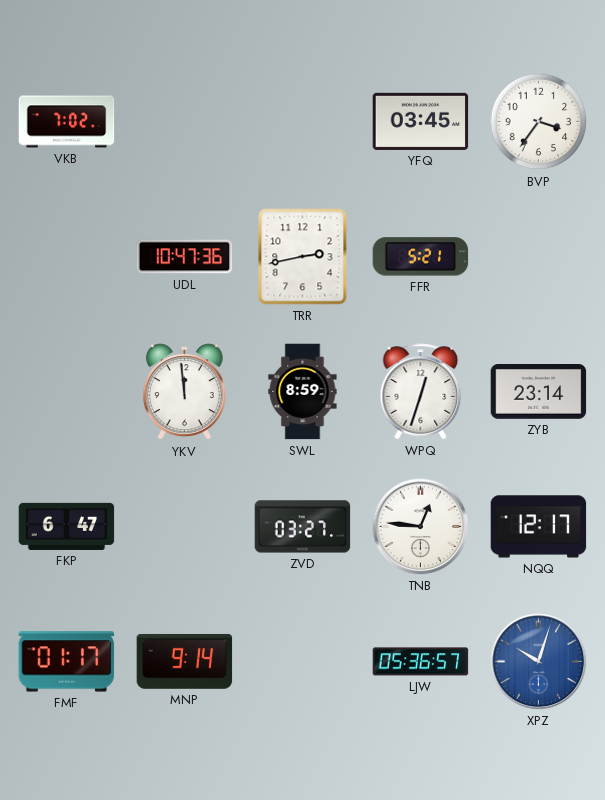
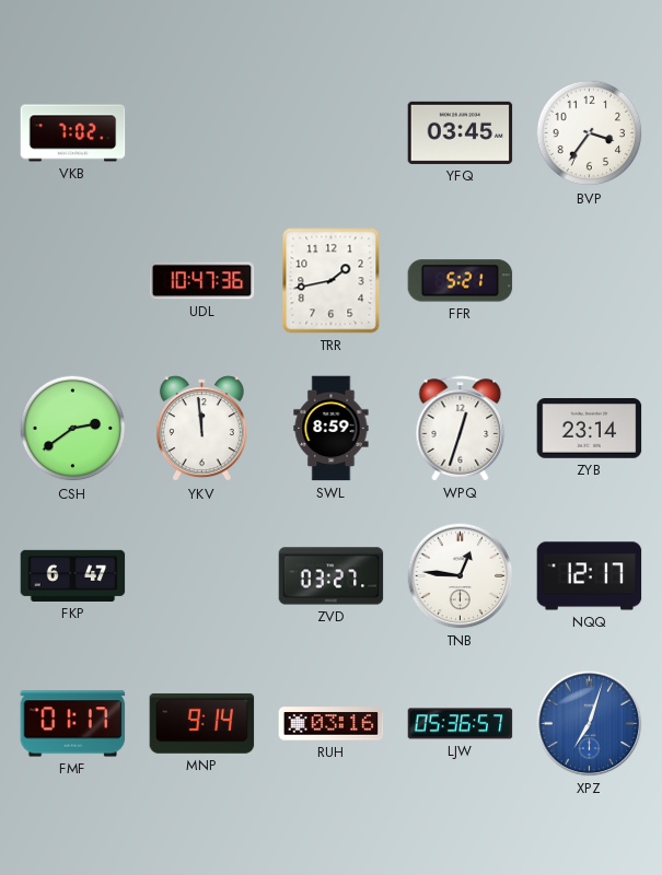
TRR: 2:43 -> 1:43
CSH: none -> 2:39
RUH: none -> 03:16
XPZ: 10:03 -> 7:03
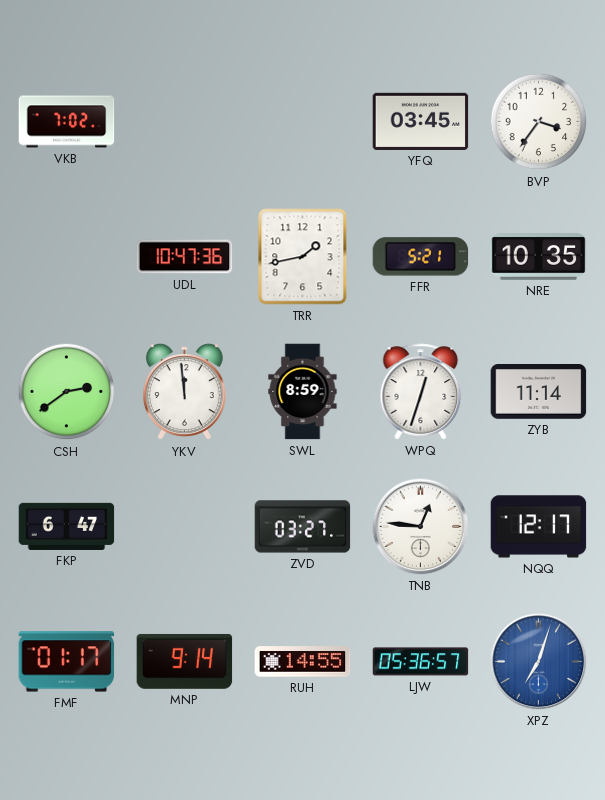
NRE: none -> 10:35
ZYB: 23:14 -> 11:14
RUH: 03:16 -> 14:55
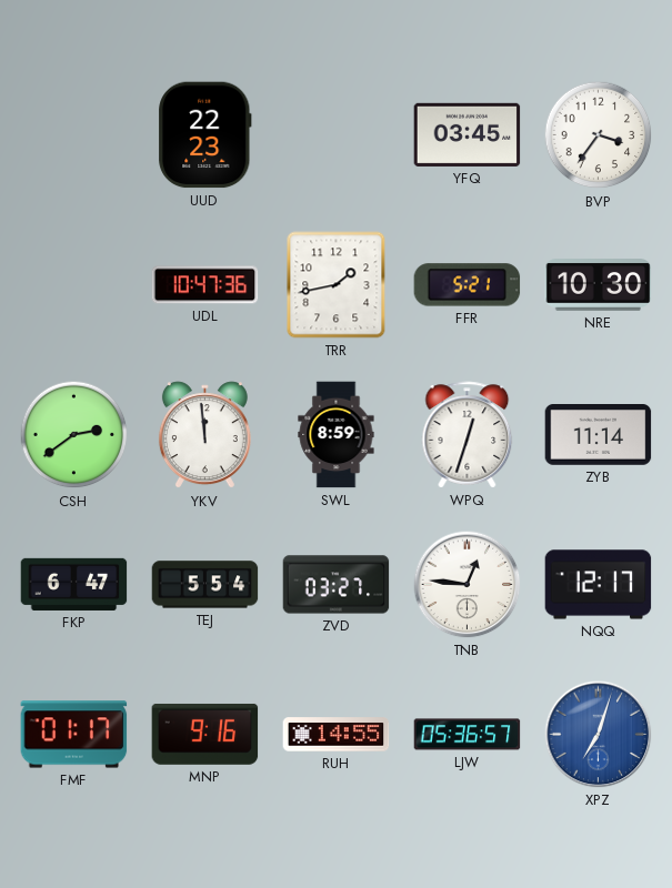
VKB: 7:02 -> none
UUD: none -> 22:23
NRE: 10:35 -> 10:30
TEJ: none -> 5:54
MNP: 9:14 -> 9:16
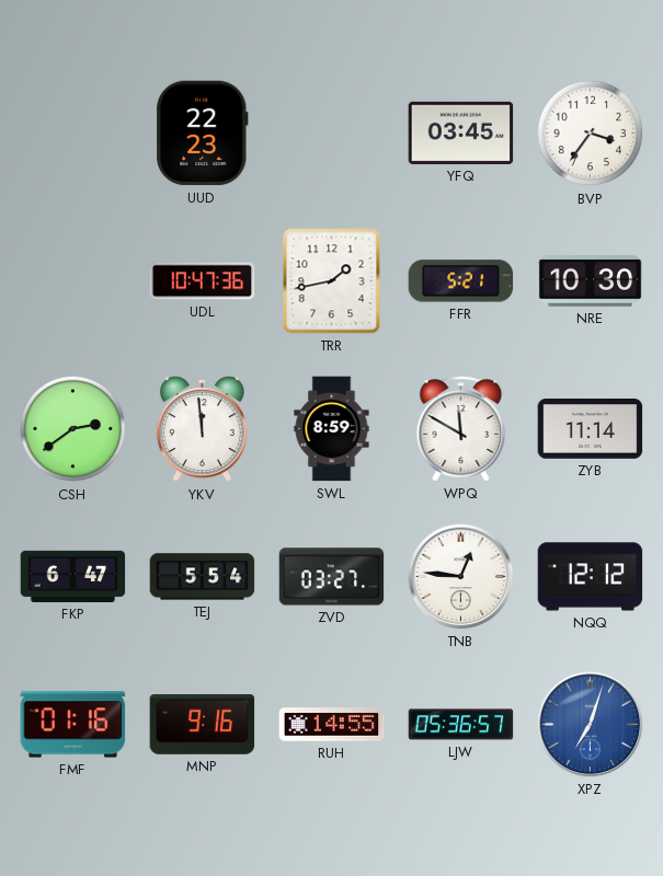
WPQ: 12:33 -> 11:50
NQQ: 12:17 -> 12:12
FMF: 01:17 -> 01:16
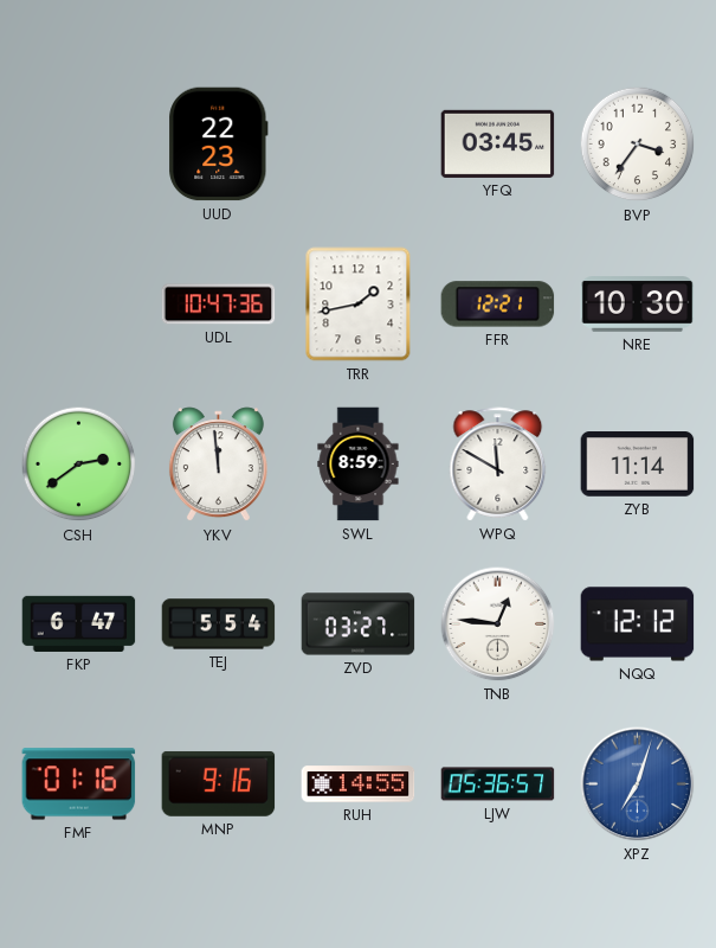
FFR: 5:21 -> 12:21
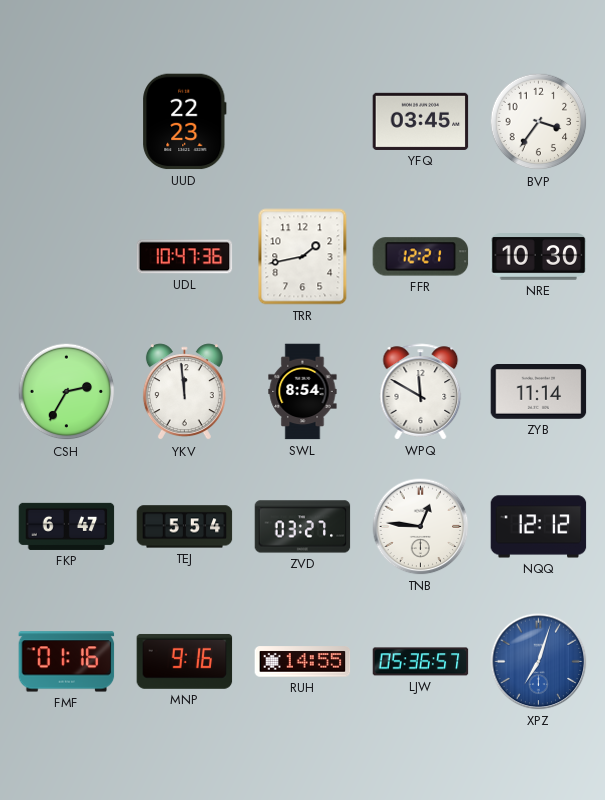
CSH: 2:39 -> 2:35
SWL: 8:59 -> 8:54
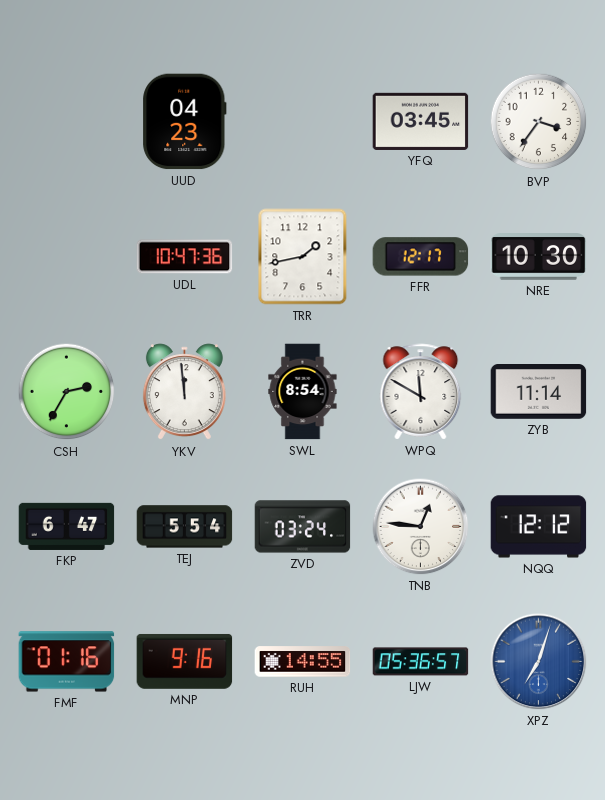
UUD: 22:23 -> 04:23
FFR: 12:21 -> 12:17
ZVD: 03:27 -> 03:24
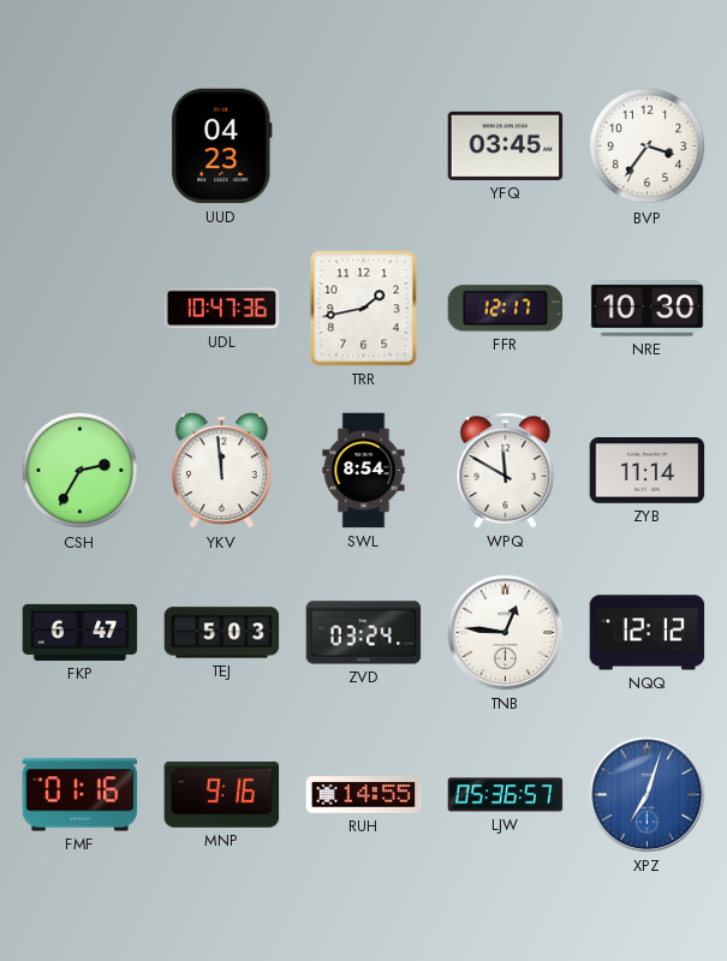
TEJ: 5:54 -> 5:03
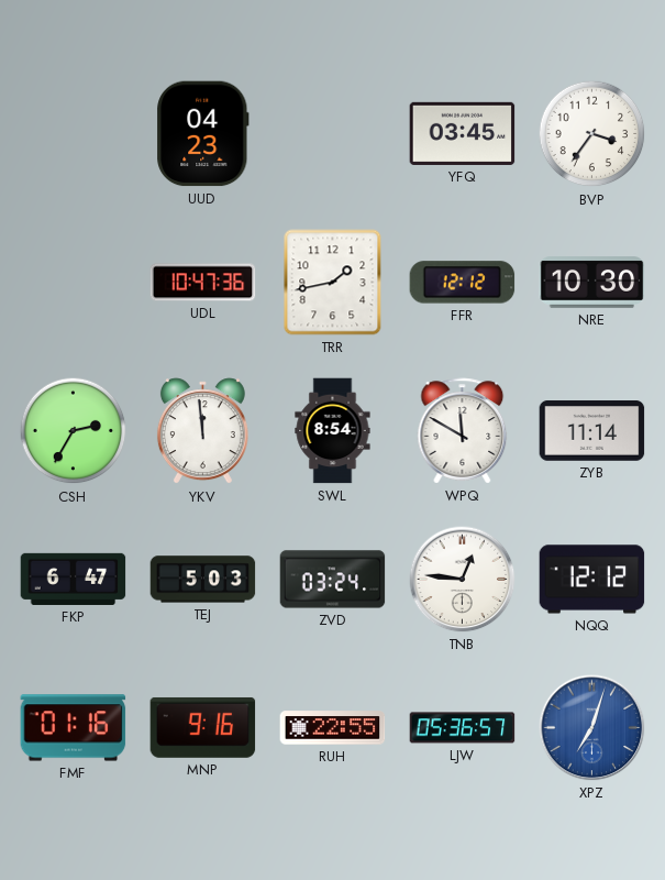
FFR: 12:17 -> 12:12
RUH: 14:55 -> 22:55
